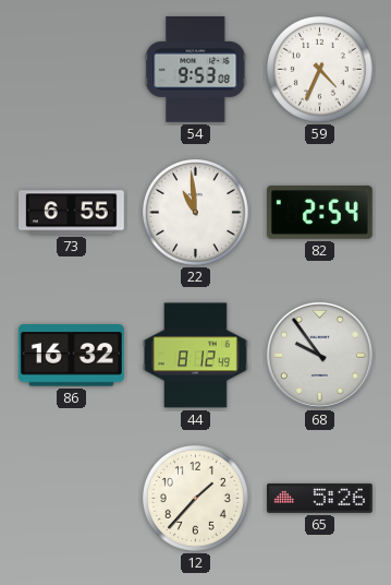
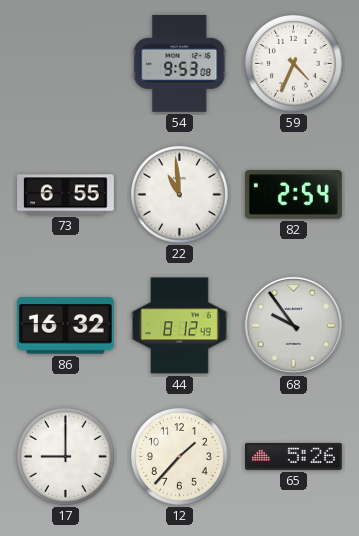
17: none -> 9:00
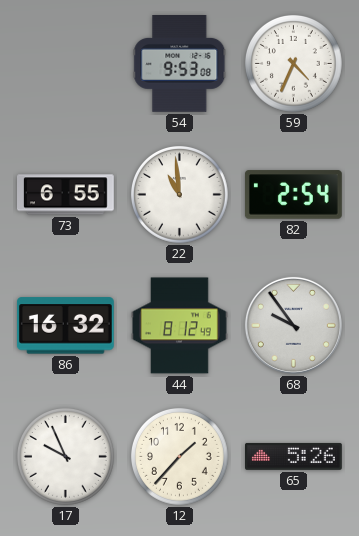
17: 9:00 -> 9:56
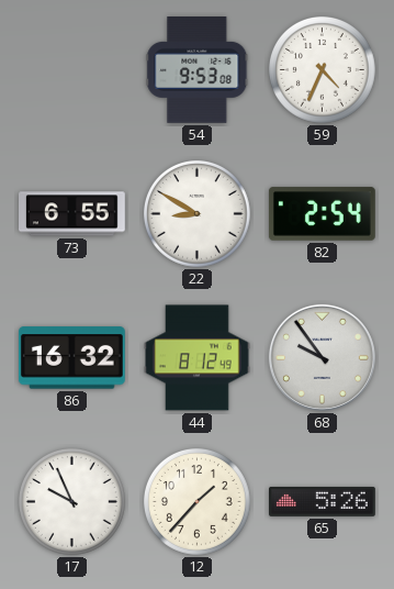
22: 10:59 -> 8:50
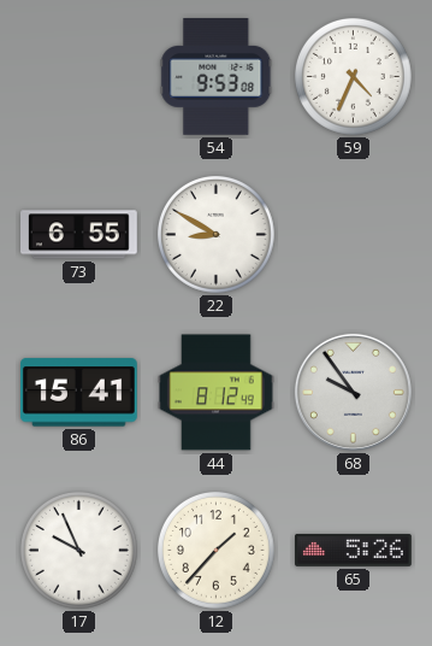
82: 2:54 -> none
86: 16:32 -> 15:41
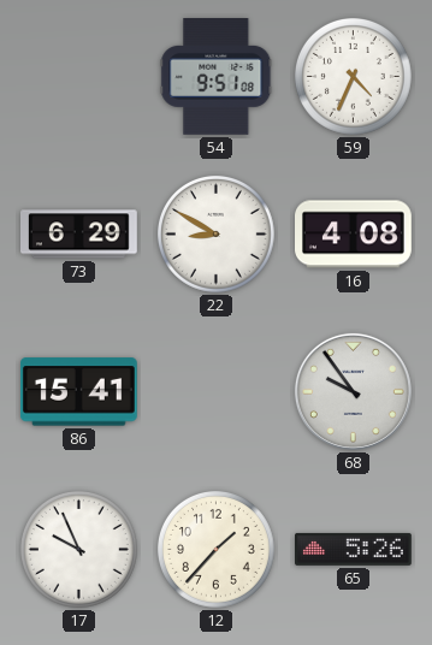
54: 9:53 -> 9:51
73: 6:55 -> 6:29
16: none -> 4:08
44: 8:12 -> none
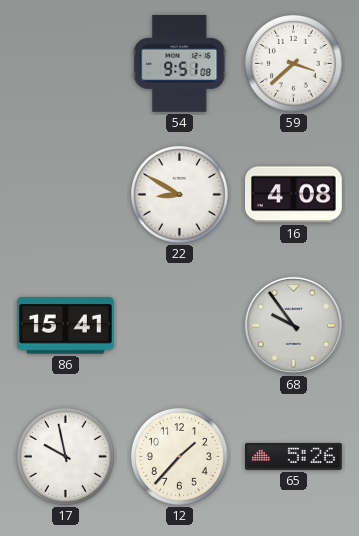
59: 4:34 -> 3:38
73: 6:29 -> none
17: 9:56 -> 9:58
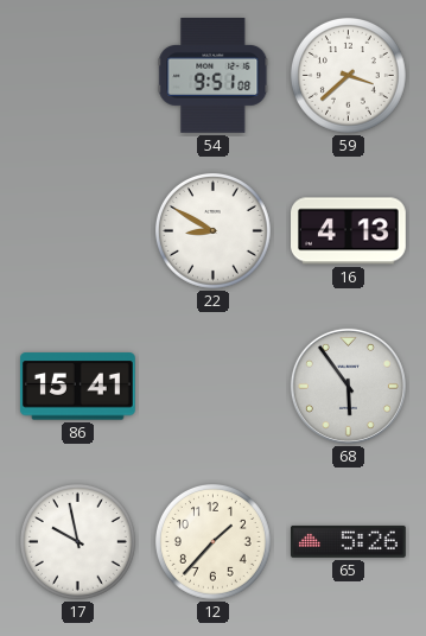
16: 4:08 -> 4:13
68: 9:54 -> 5:54
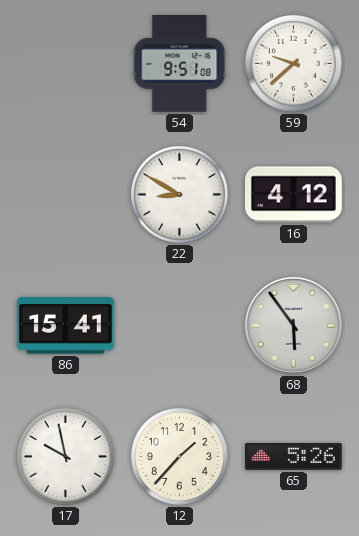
59: 3:38 -> 9:38
16: 4:13 -> 4:12
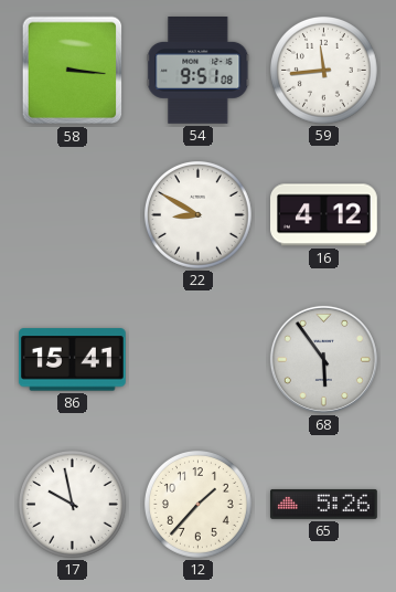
58: none -> 3:16
59: 9:38 -> 11:44
